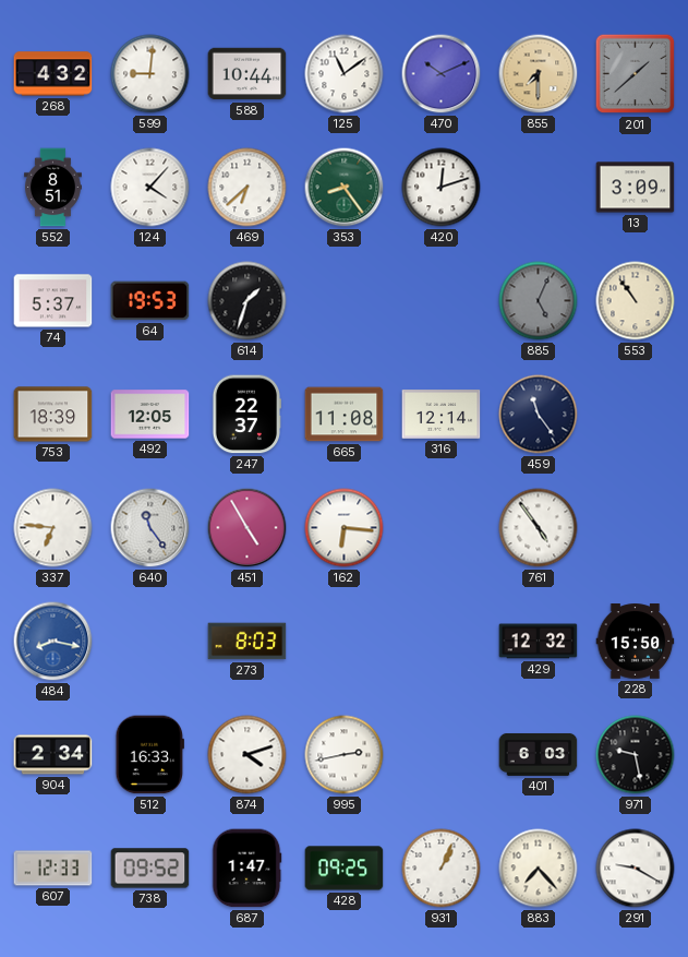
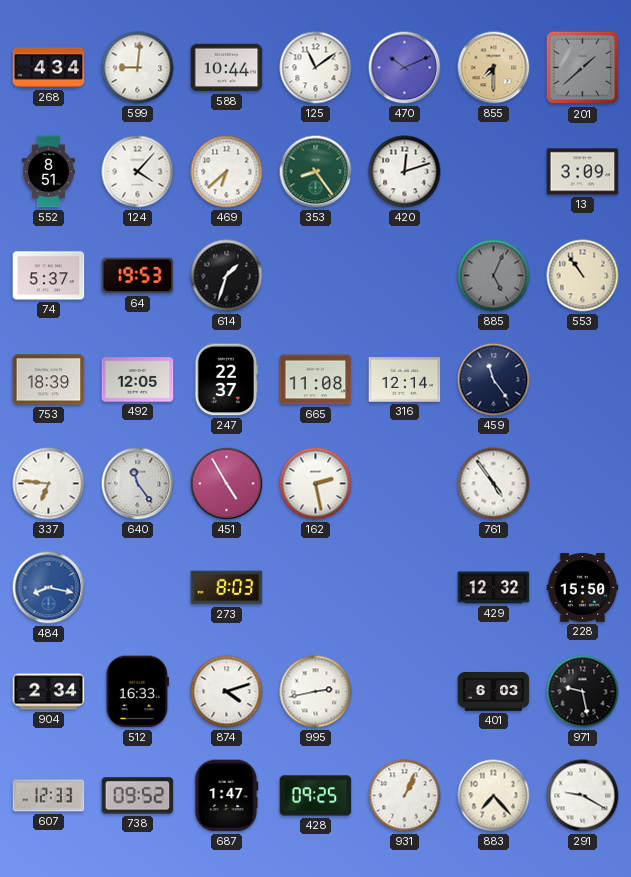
268: 4:32 -> 4:34
162: 6:16 -> 2:28
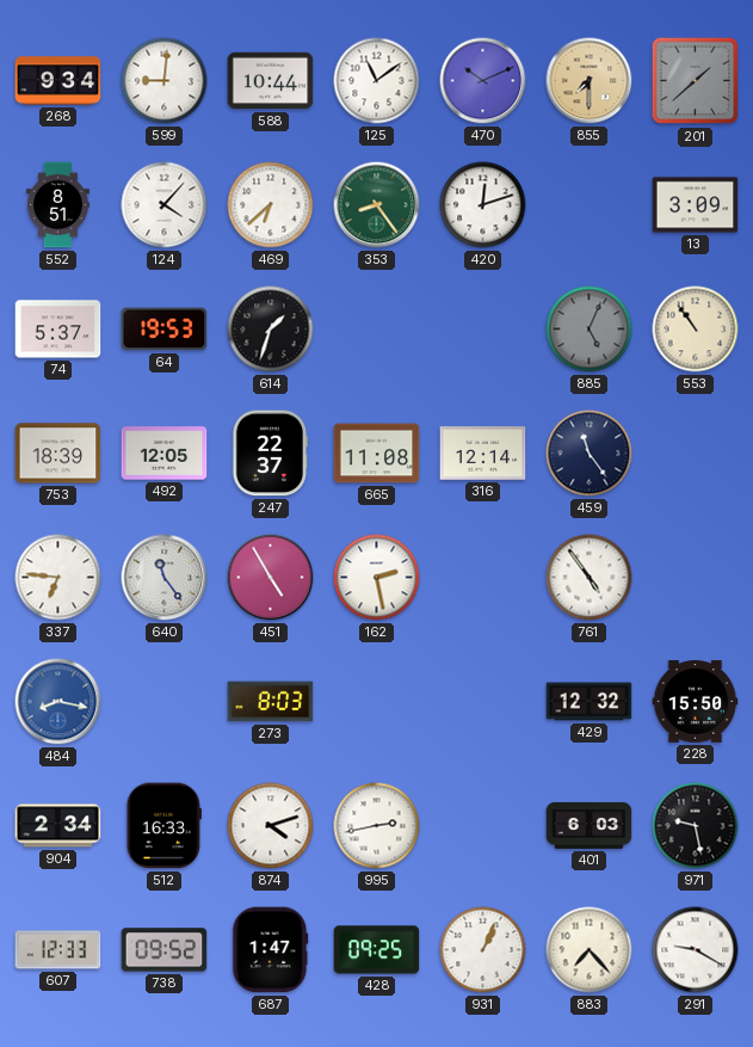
268: 4:34 -> 9:34
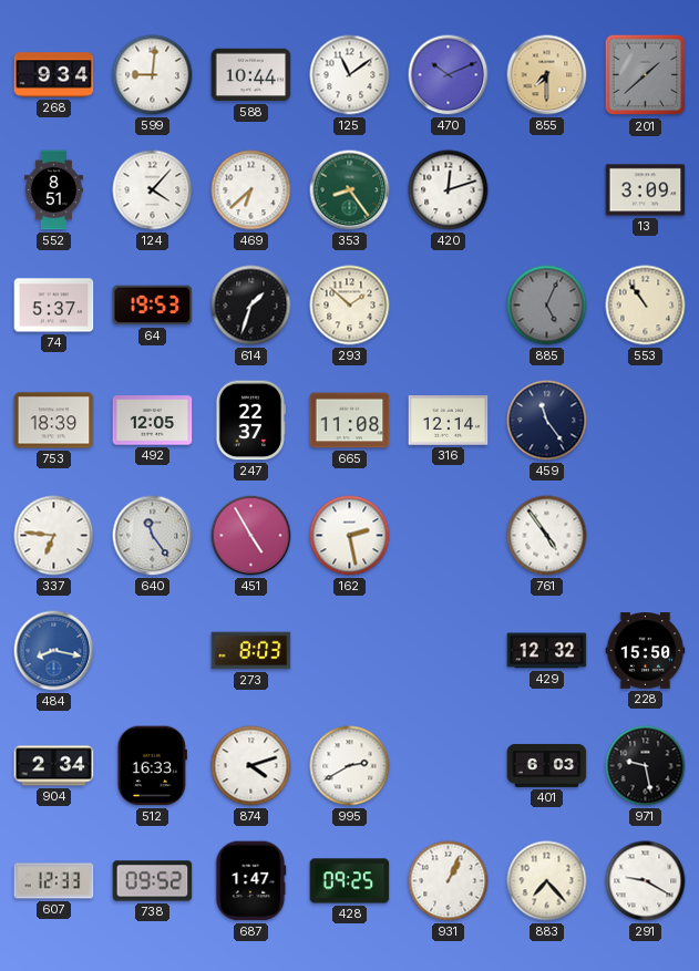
293: none -> 1:52
995: 2:43 -> 2:40
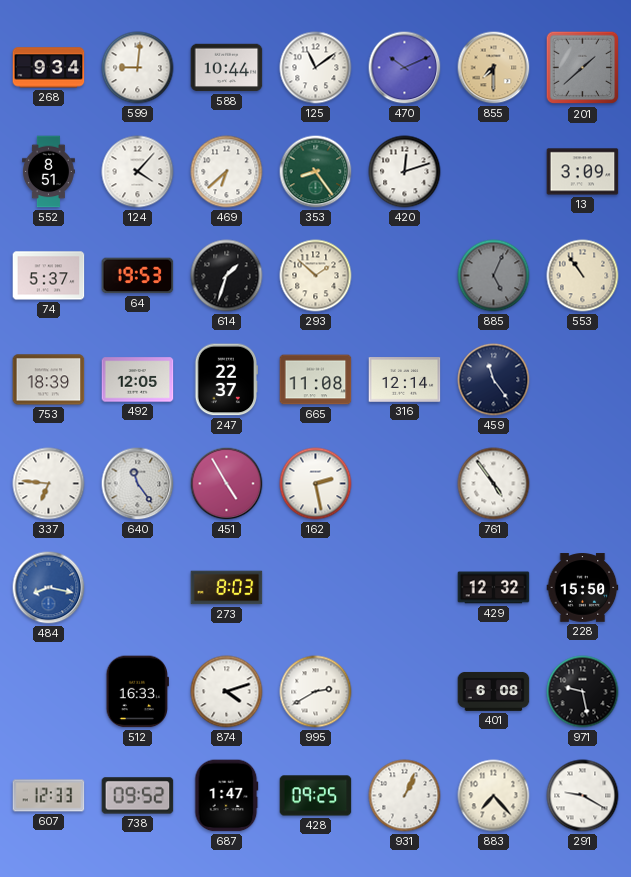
904: 2:34 -> none
401: 6:03 -> 6:08
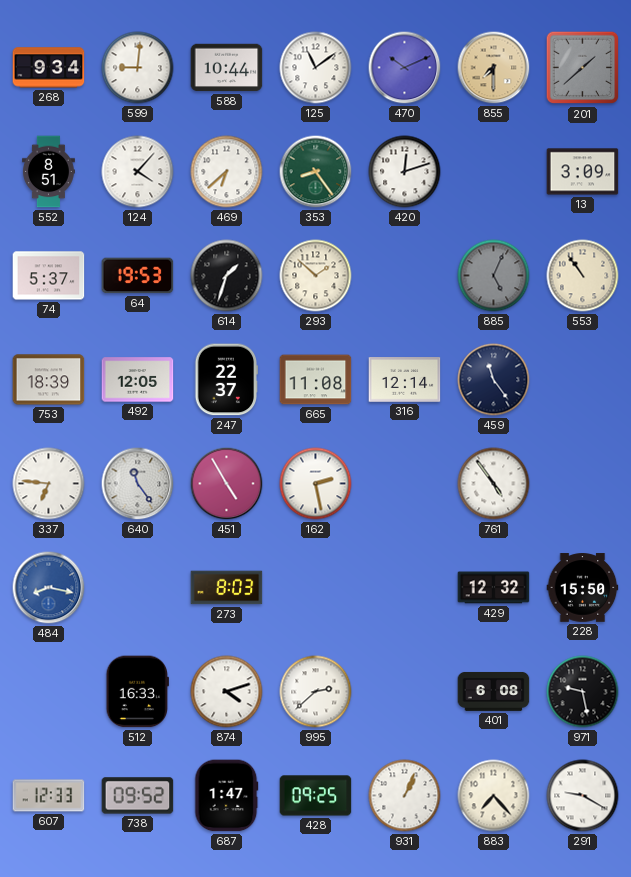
995: 2:40 -> 2:38
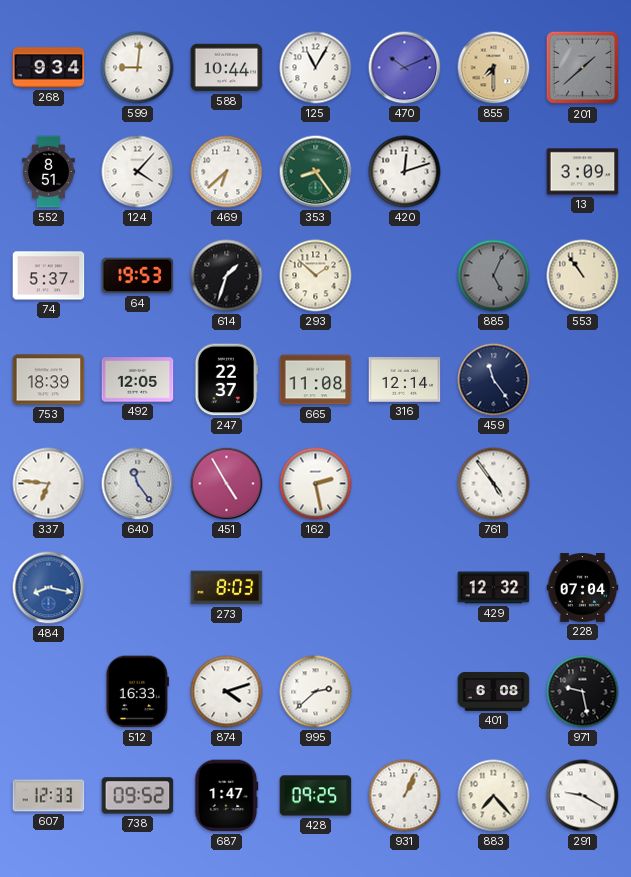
125: 11:09 -> 11:05
228: 15:50 -> 07:04
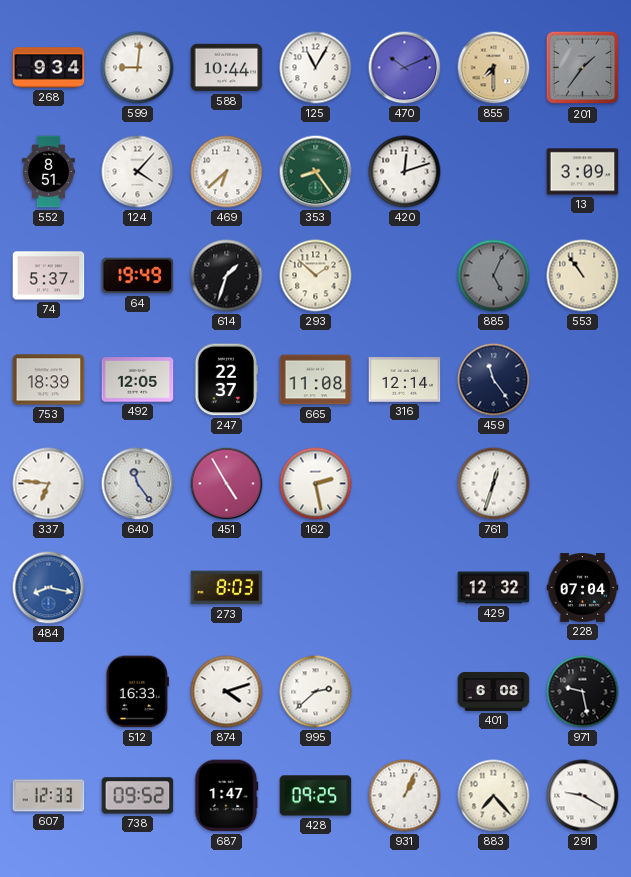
201: 1:38 -> 1:36
64: 19:53 -> 19:49
761: 4:54 -> 12:33
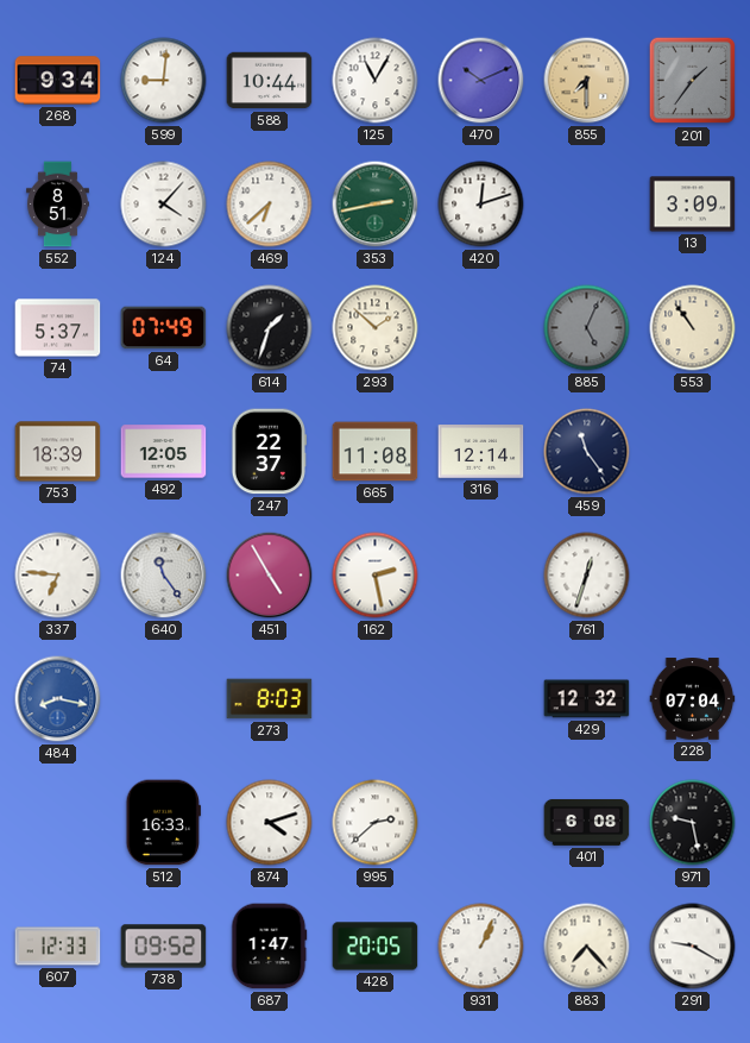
353: 8:24 -> 2:43
64: 19:49 -> 07:49
428: 09:25 -> 20:05
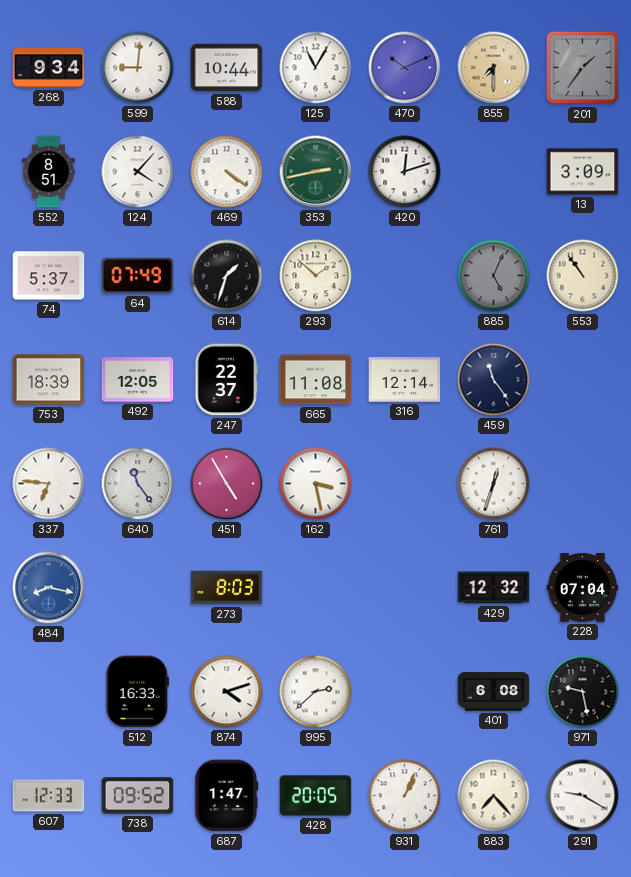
469: 6:38 -> 4:21
162: 2:28 -> 3:28
